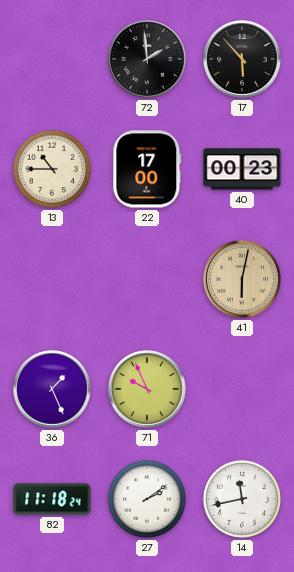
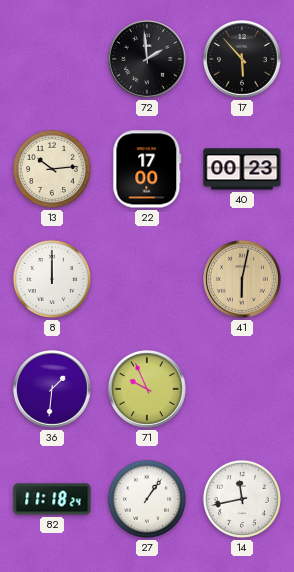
13: 10:45 -> 10:14
8: none -> 12:00
36: 1:26 -> 1:31
27: 2:09 -> 1:06
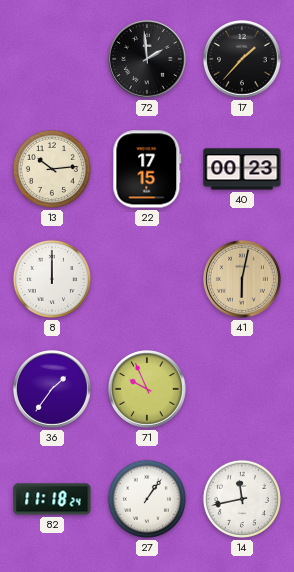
17: 5:53 -> 1:37
22: 17:00 -> 17:15
36: 1:31 -> 1:36
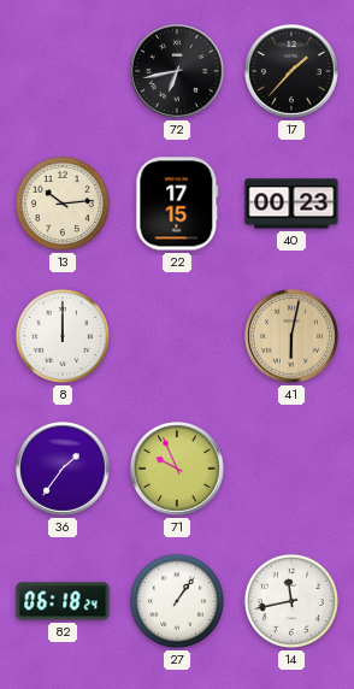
72: 1:59 -> 6:43
82: 11:18 -> 06:18
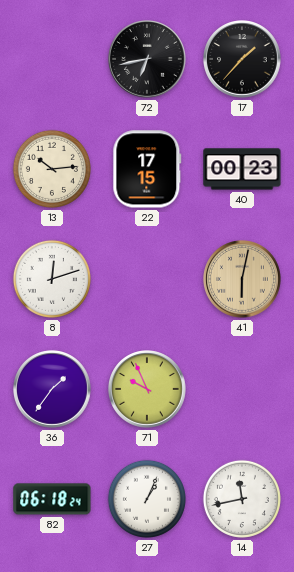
8: 12:00 -> 12:12
27: 1:06 -> 1:04
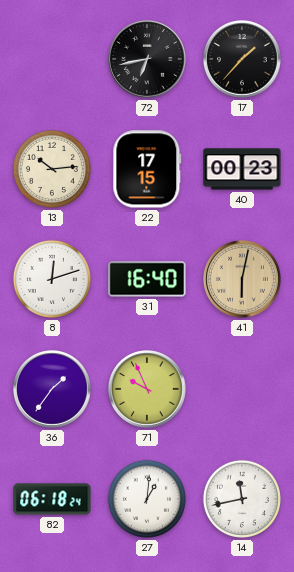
31: none -> 16:40
27: 1:04 -> 1:01
